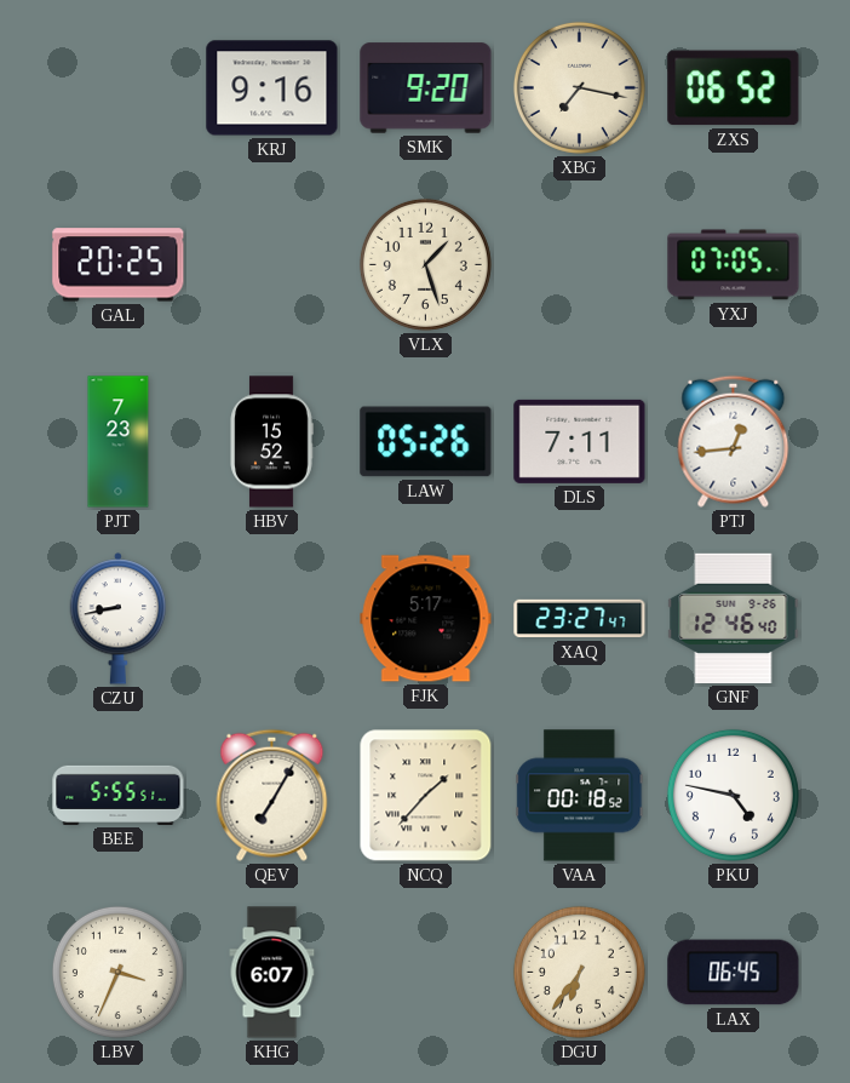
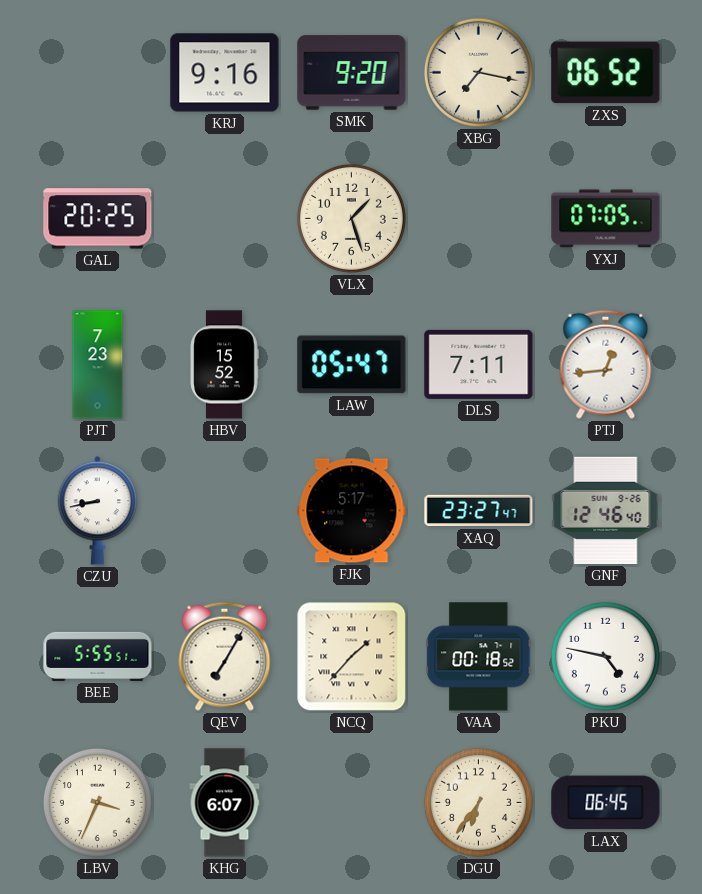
LAW: 05:26 -> 05:47
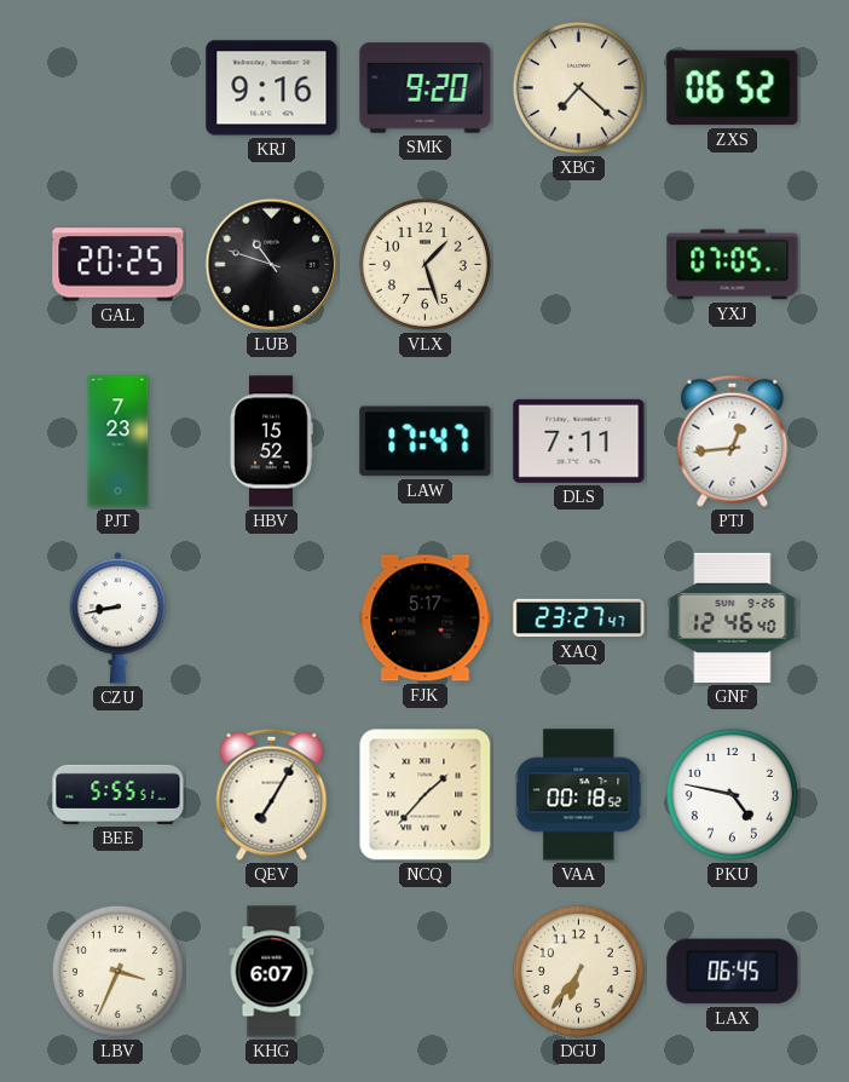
XBG: 7:17 -> 7:22
LUB: none -> 10:48
LAW: 05:47 -> 17:47
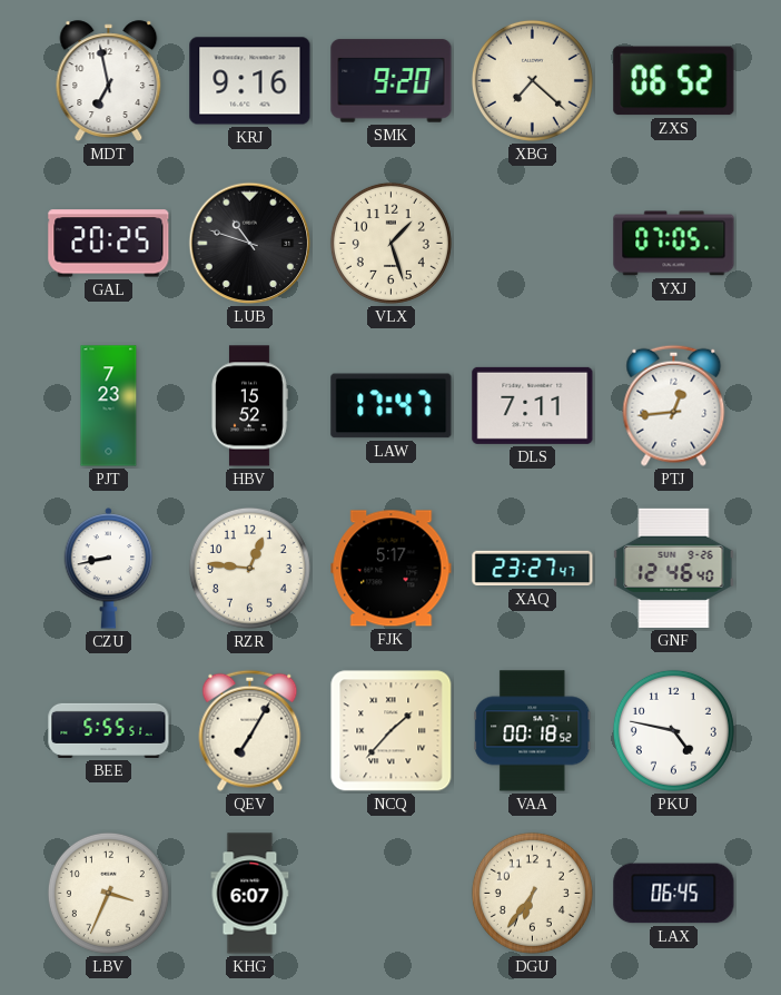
MDT: none -> 6:58
RZR: none -> 12:46
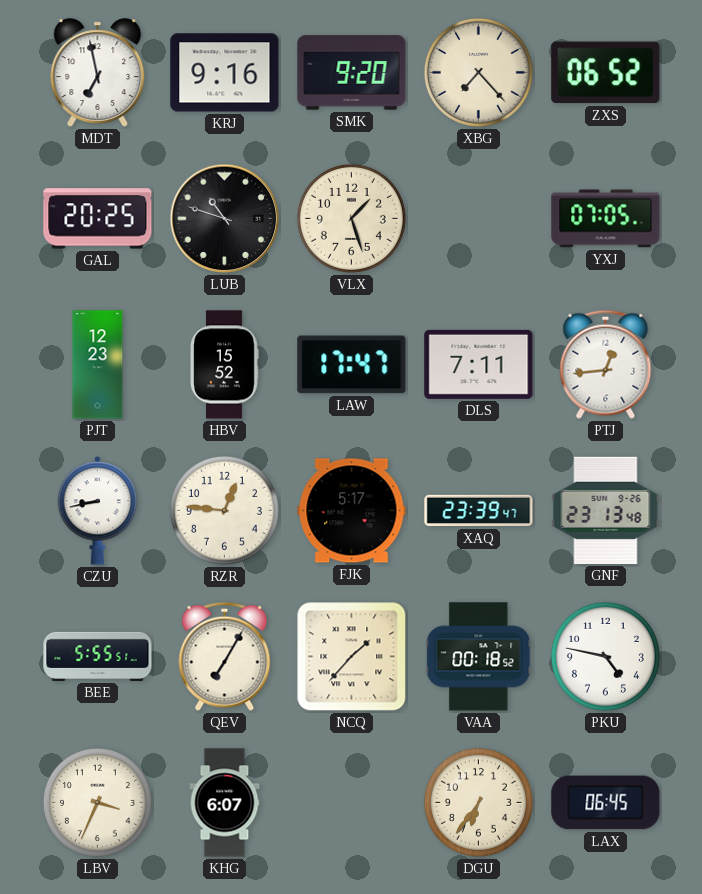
XBG: 7:22 -> 7:23
PJT: 7:23 -> 12:23
XAQ: 23:27 -> 23:39
GNF: 12:46 -> 23:13
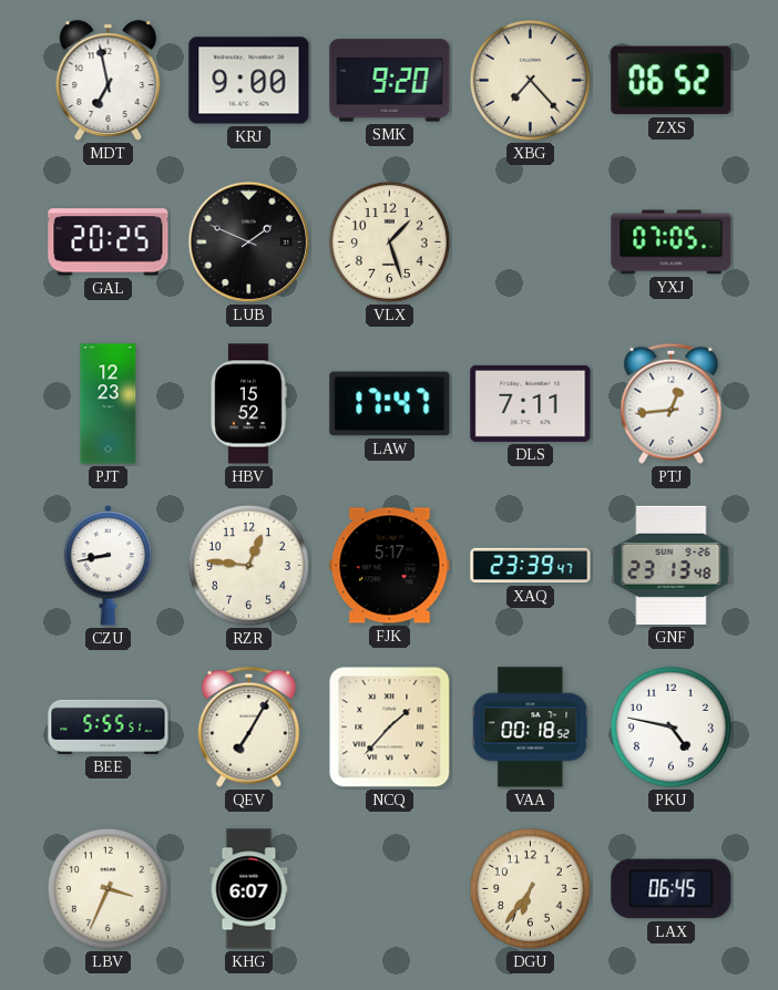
KRJ: 9:16 -> 9:00
LUB: 10:48 -> 1:49
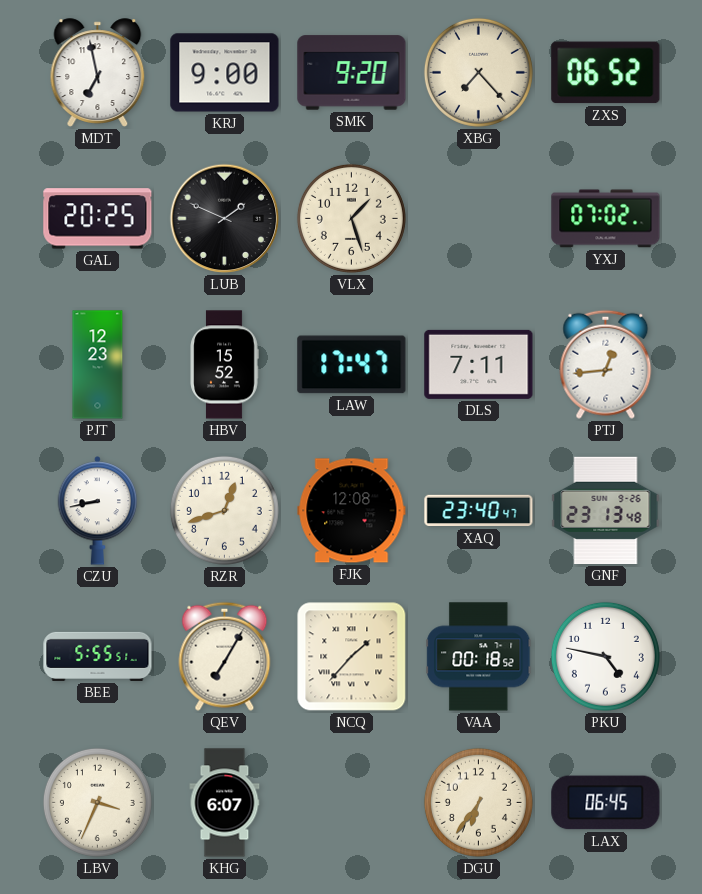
YXJ: 07:05 -> 07:02
RZR: 12:46 -> 12:42
FJK: 5:17 -> 12:08
XAQ: 23:39 -> 23:40
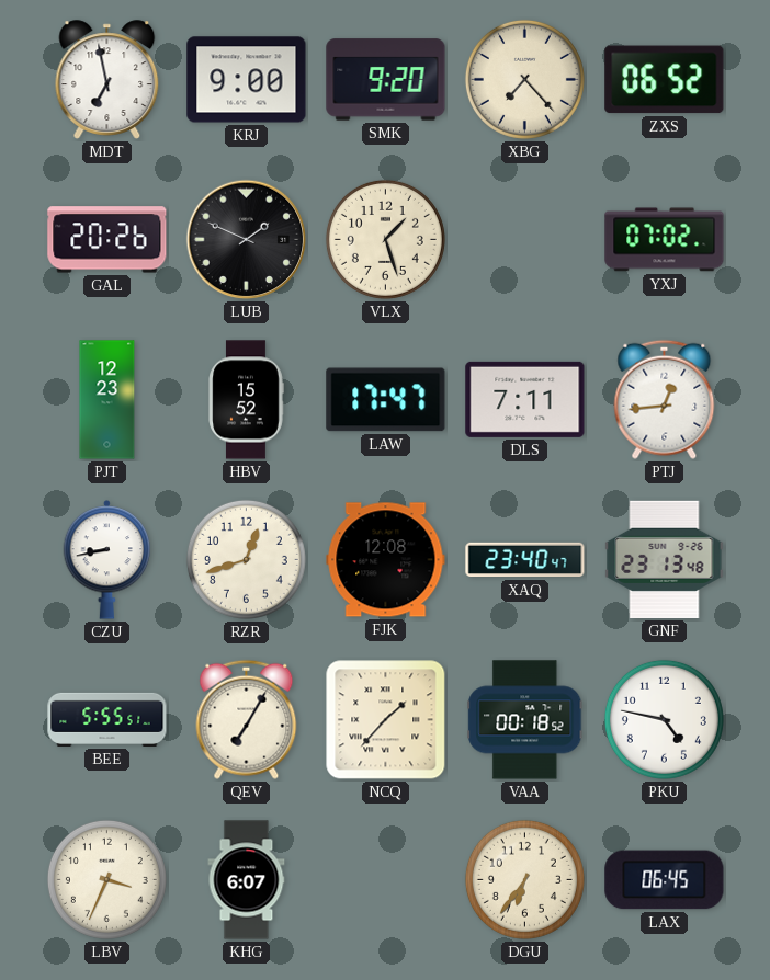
GAL: 20:25 -> 20:26
